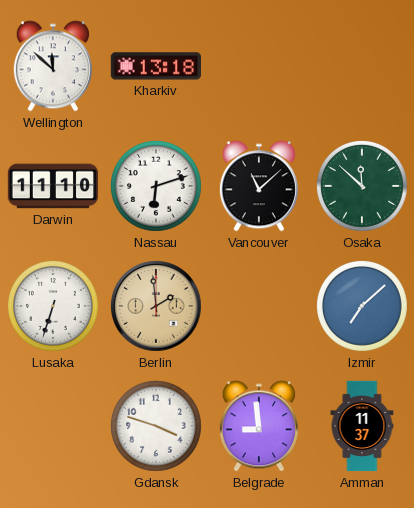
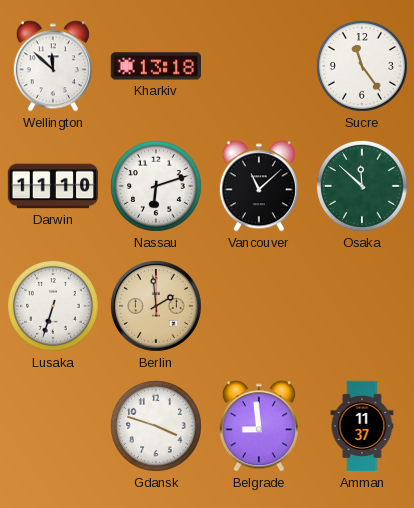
Sucre: none -> 11:24
Izmir: 7:08 -> none
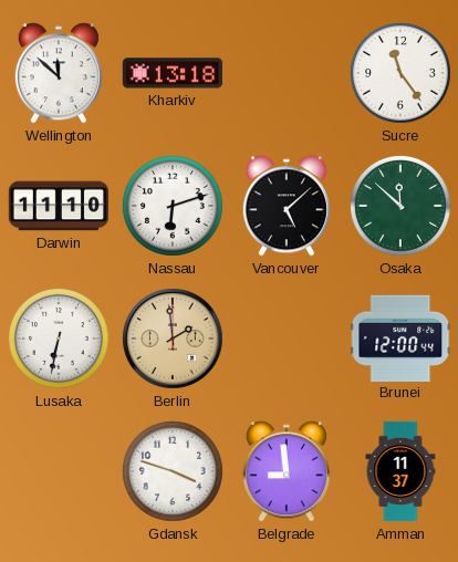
Vancouver: 11:08 -> 5:08
Lusaka: 6:33 -> 6:32
Brunei: none -> 12:00
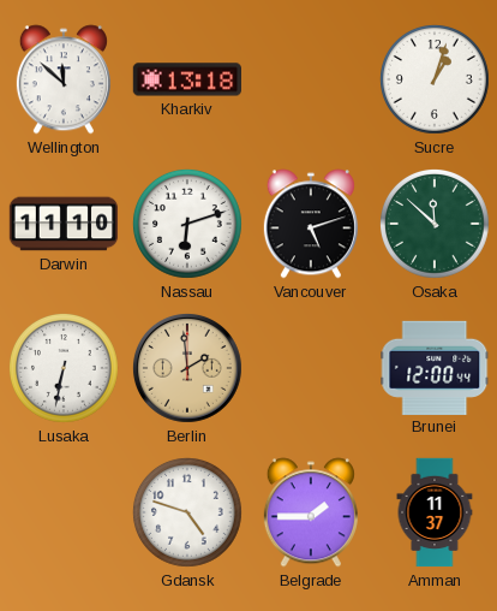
Sucre: 11:24 -> 1:03
Vancouver: 5:08 -> 5:12
Gdansk: 3:48 -> 4:48
Belgrade: 8:59 -> 1:45
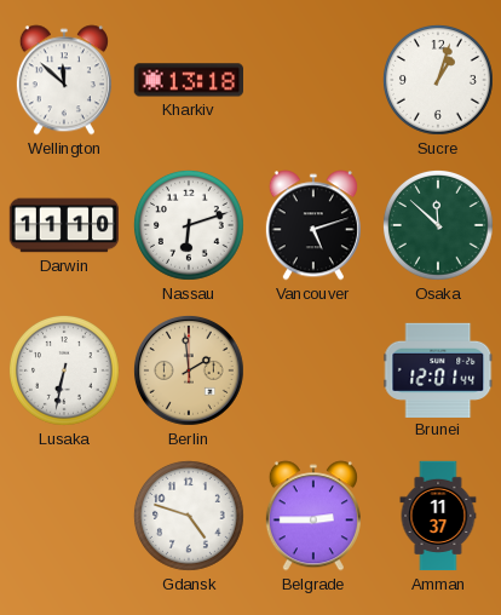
Brunei: 12:00 -> 12:01
Belgrade: 1:45 -> 2:45
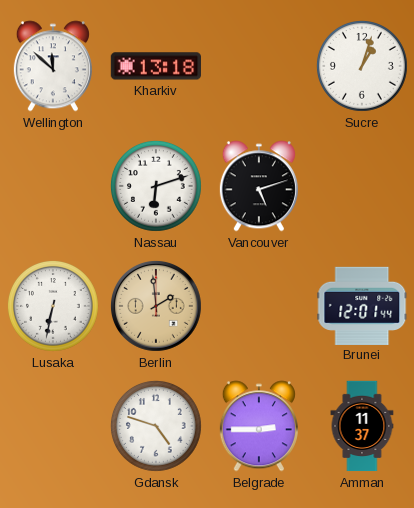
Darwin: 11:10 -> none
Osaka: 11:52 -> none
